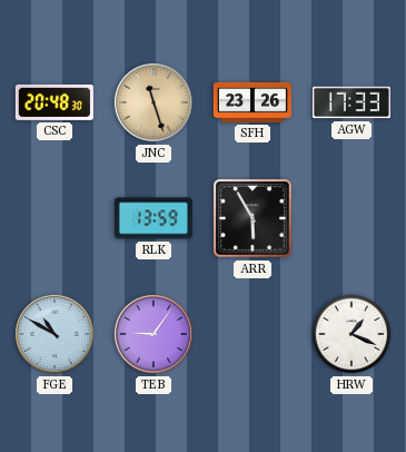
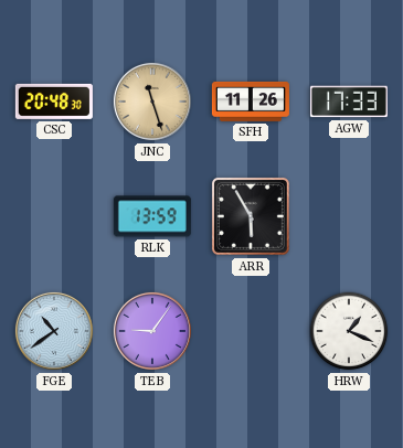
SFH: 23:26 -> 11:26
FGE: 10:50 -> 10:39
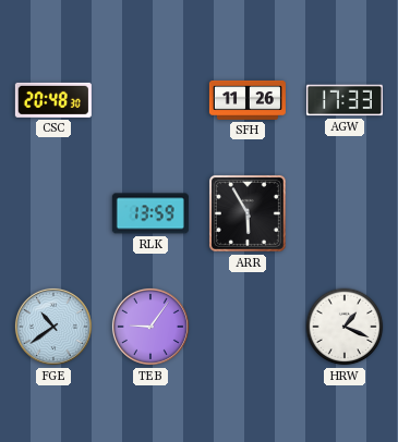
JNC: 11:27 -> none
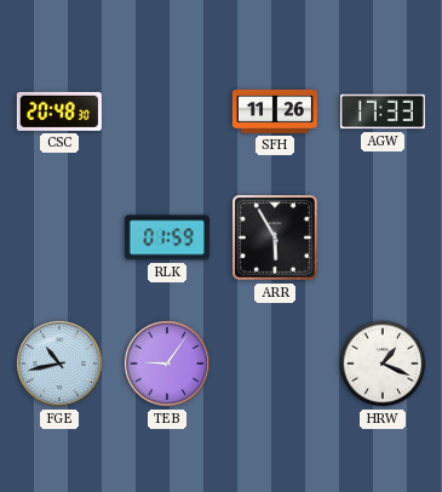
RLK: 13:59 -> 01:59
FGE: 10:39 -> 10:43
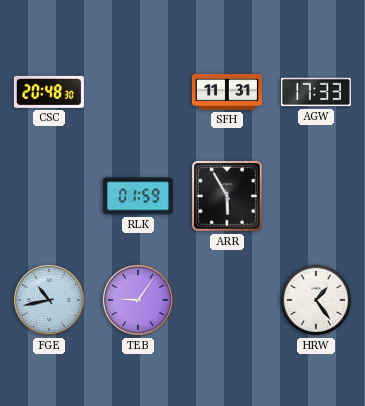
SFH: 11:26 -> 11:31
HRW: 1:19 -> 1:24
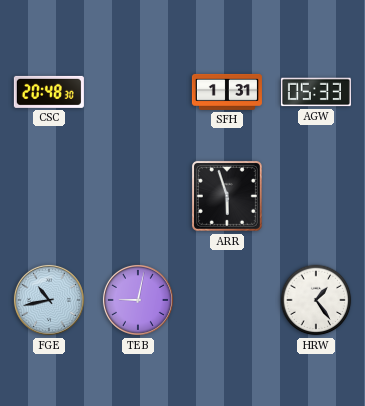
SFH: 11:31 -> 1:31
AGW: 17:33 -> 05:33
RLK: 01:59 -> none
ARR: 5:55 -> 5:57
TEB: 9:06 -> 9:02
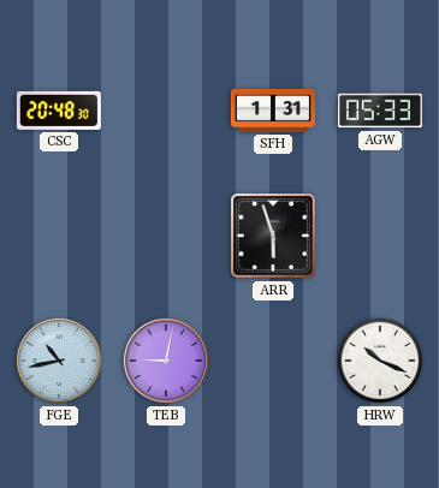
HRW: 1:24 -> 10:19
